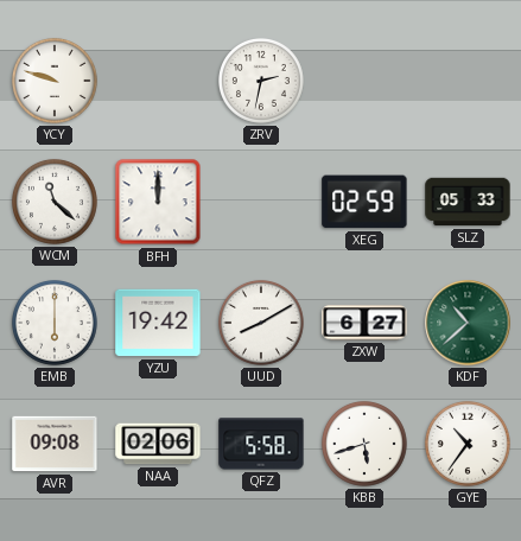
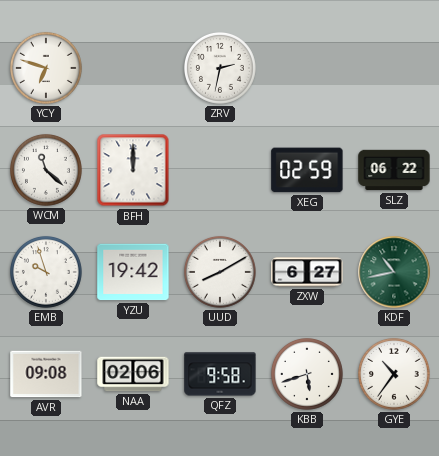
YCY: 9:48 -> 6:48
SLZ: 05:33 -> 06:22
EMB: 6:00 -> 9:57
KDF: 10:38 -> 10:43
QFZ: 5:58 -> 9:58
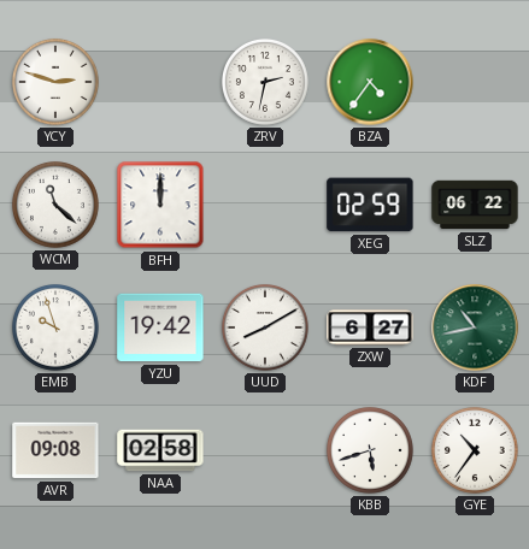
YCY: 6:48 -> 2:48
BZA: none -> 4:36
NAA: 02:06 -> 02:58
QFZ: 9:58 -> none
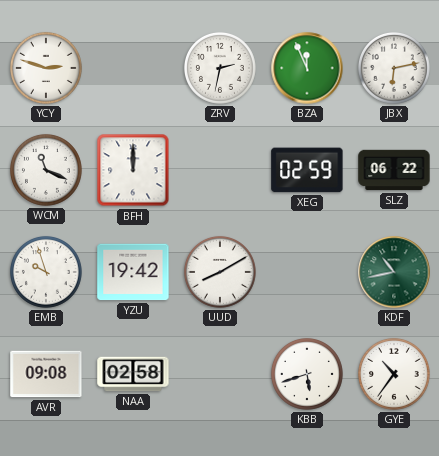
BZA: 4:36 -> 11:56
JBX: none -> 6:13
WCM: 11:22 -> 11:19
ZXW: 6:27 -> none
